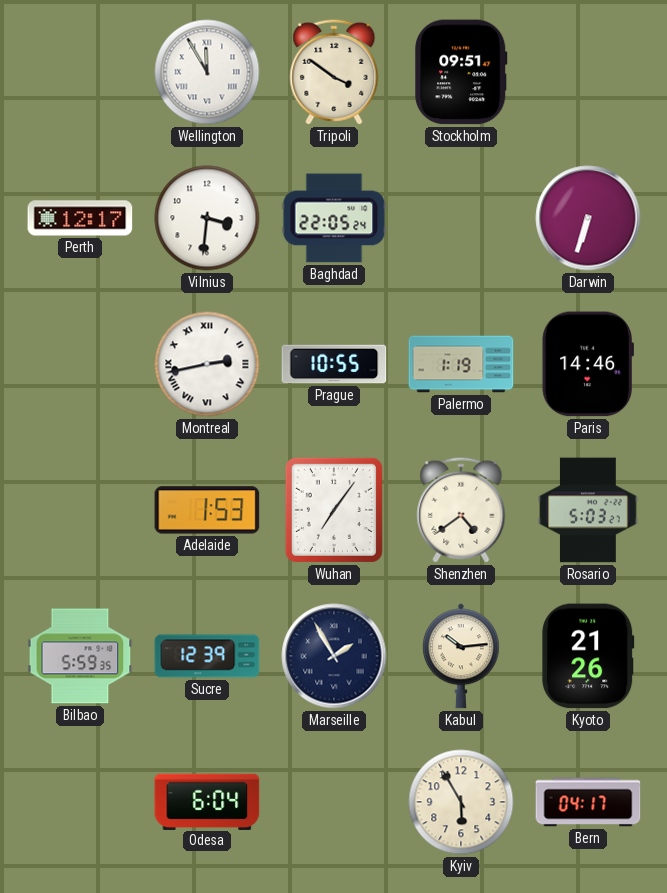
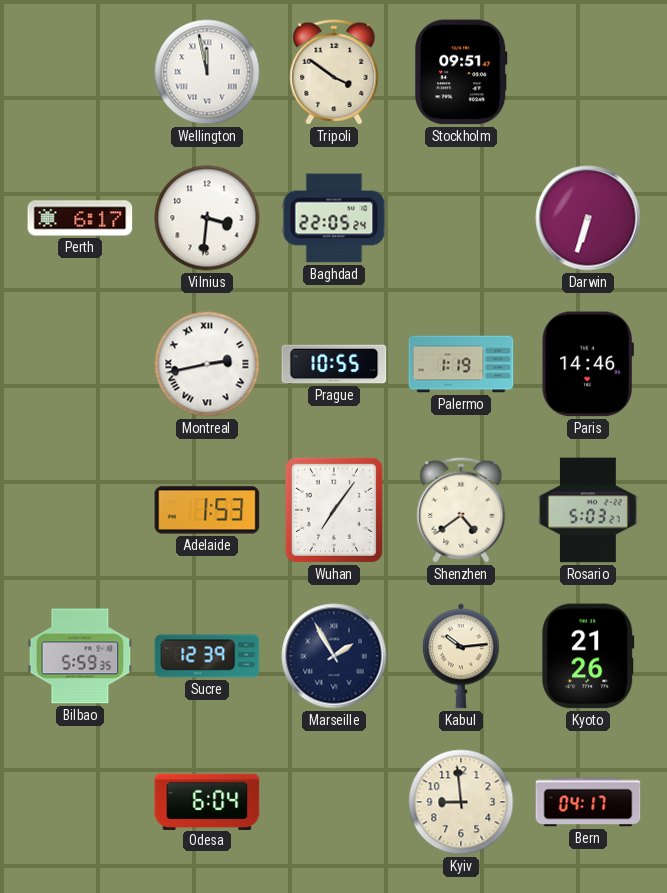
Wellington: 11:55 -> 11:58
Perth: 12:17 -> 6:17
Kyiv: 5:55 -> 8:59
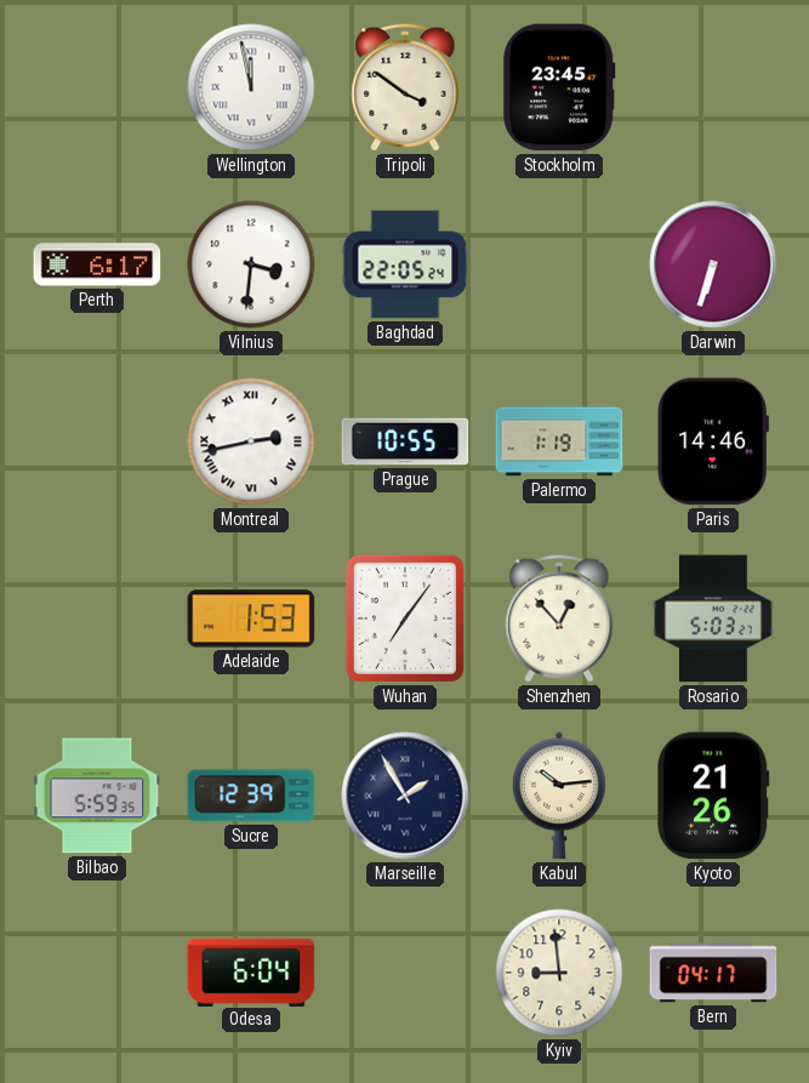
Stockholm: 09:51 -> 23:45
Shenzhen: 4:39 -> 12:53
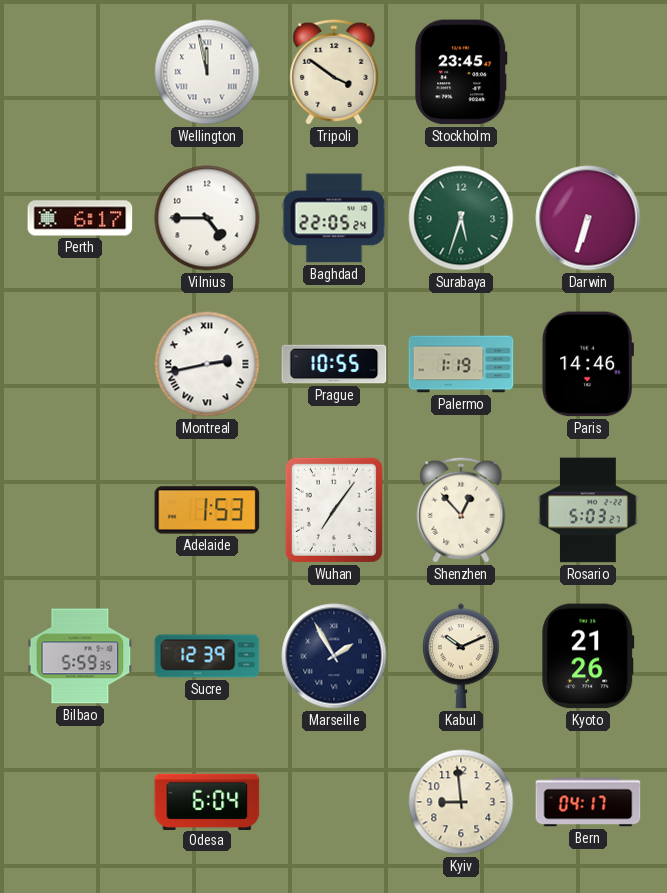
Vilnius: 3:31 -> 4:45
Surabaya: none -> 5:33
Kabul: 10:14 -> 10:11
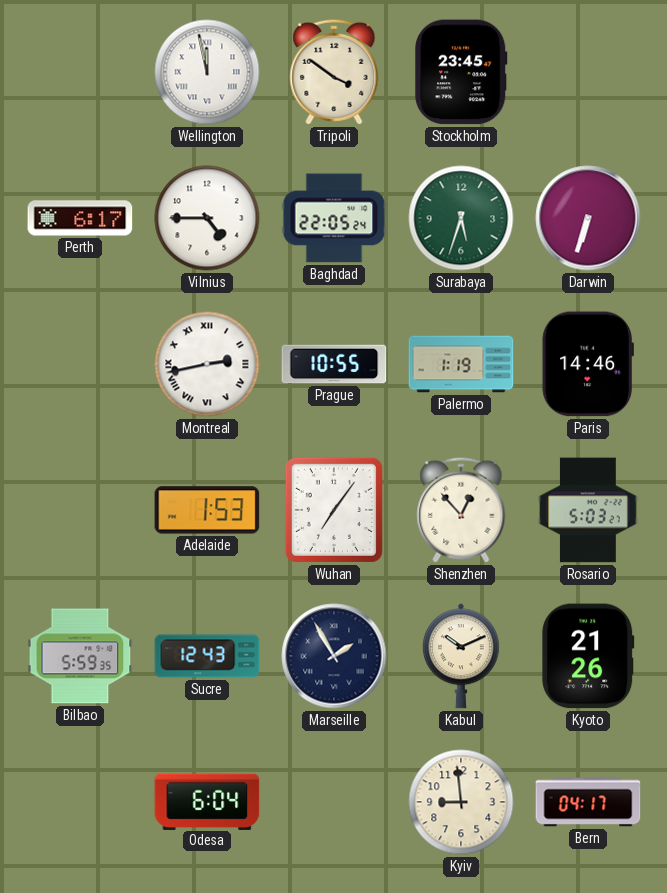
Sucre: 12:39 -> 12:43
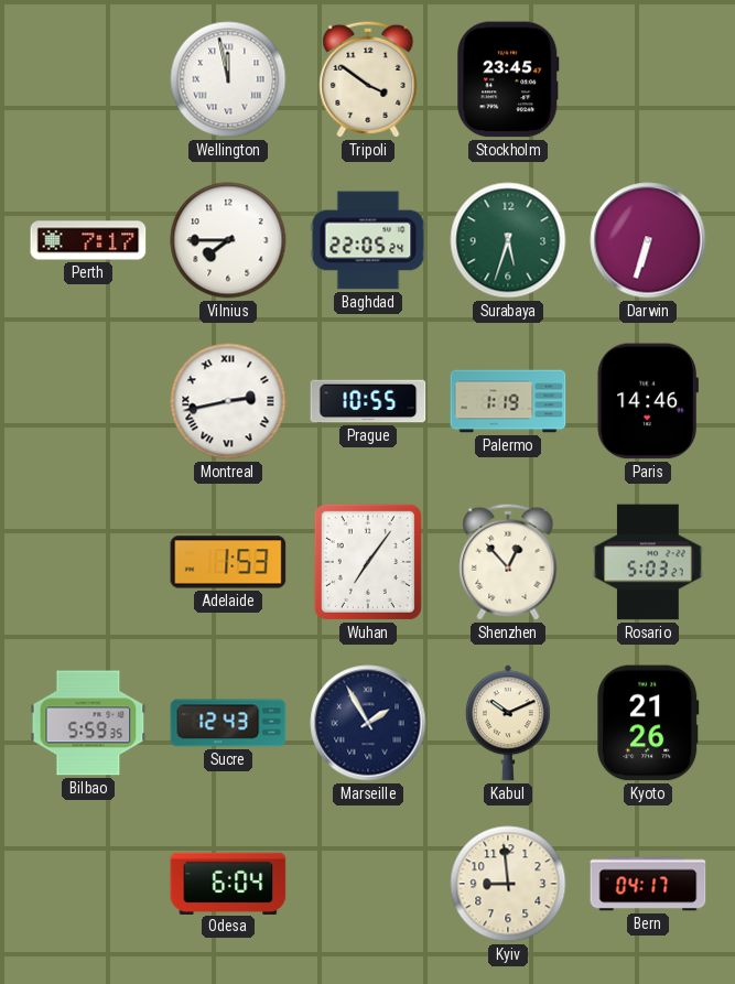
Perth: 6:17 -> 7:17
Vilnius: 4:45 -> 7:45
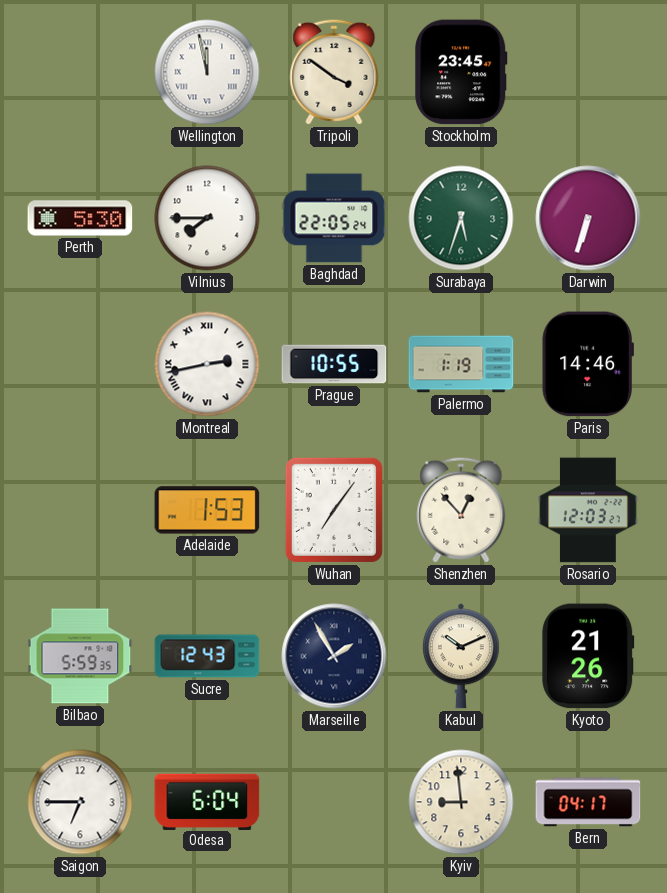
Perth: 7:17 -> 5:30
Rosario: 5:03 -> 12:03
Saigon: none -> 6:45
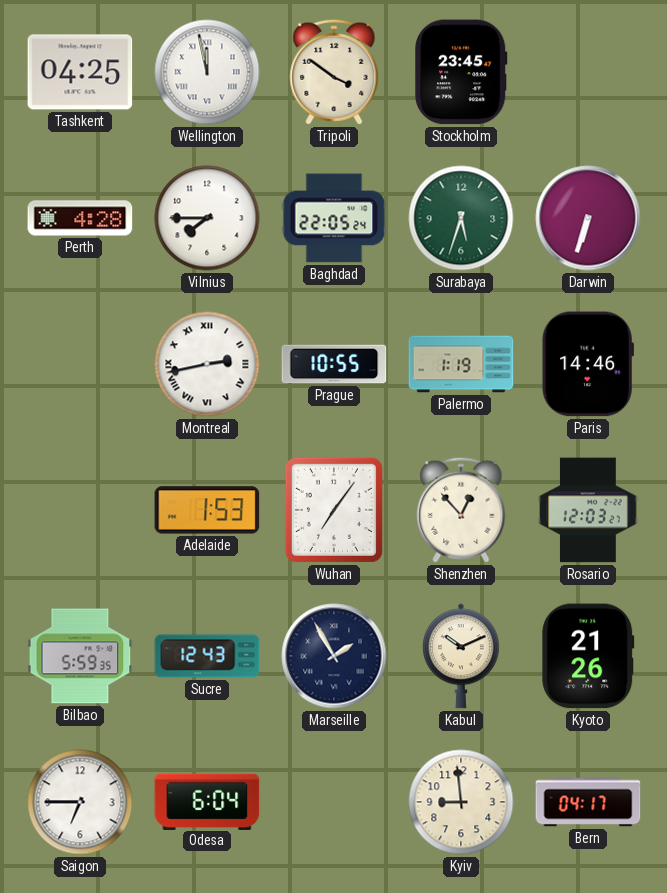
Tashkent: none -> 04:25
Perth: 5:30 -> 4:28
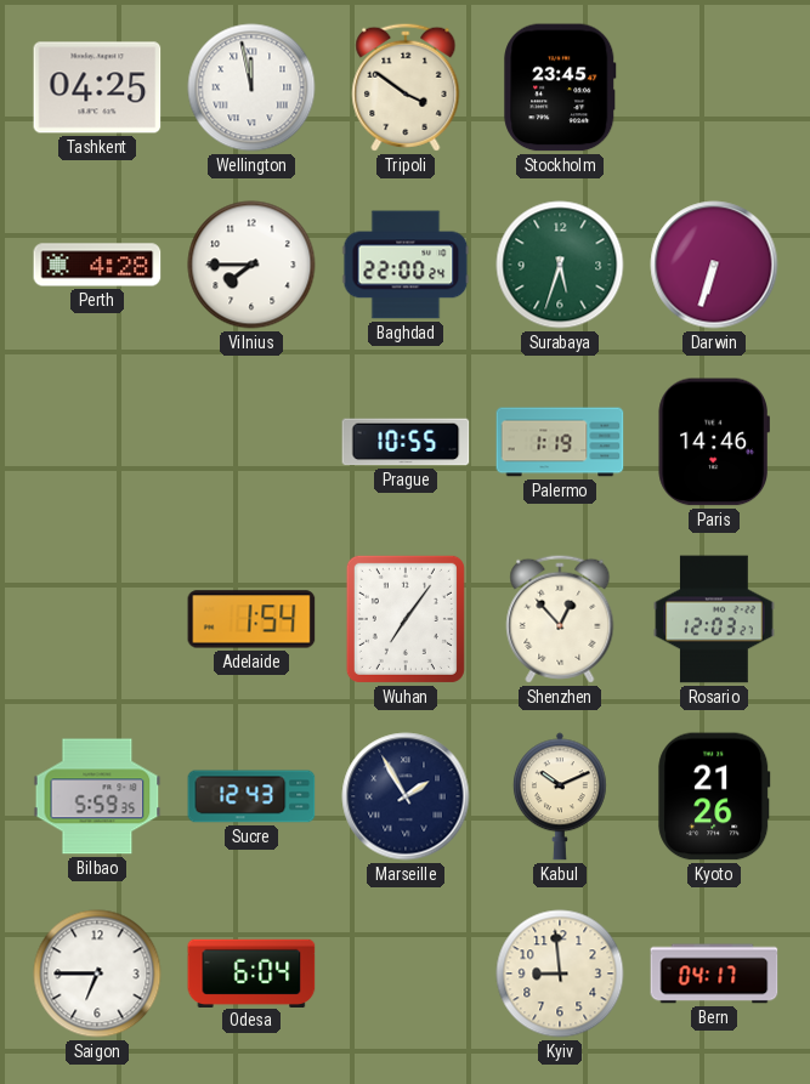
Baghdad: 22:05 -> 22:00
Montreal: 2:43 -> none
Adelaide: 1:53 -> 1:54
